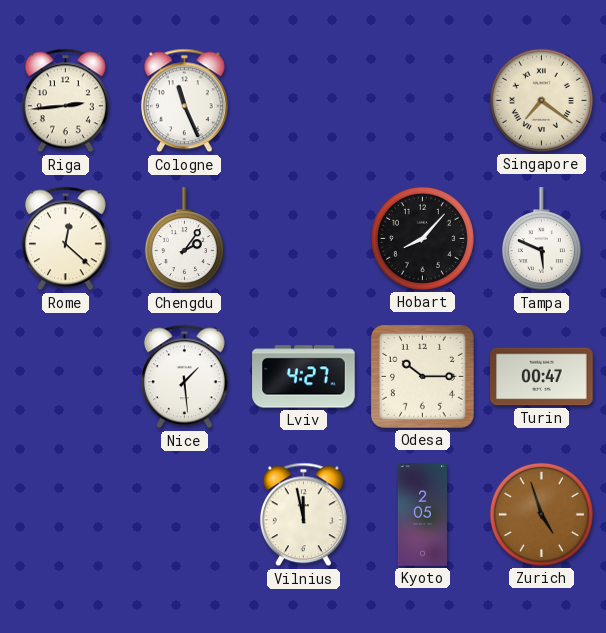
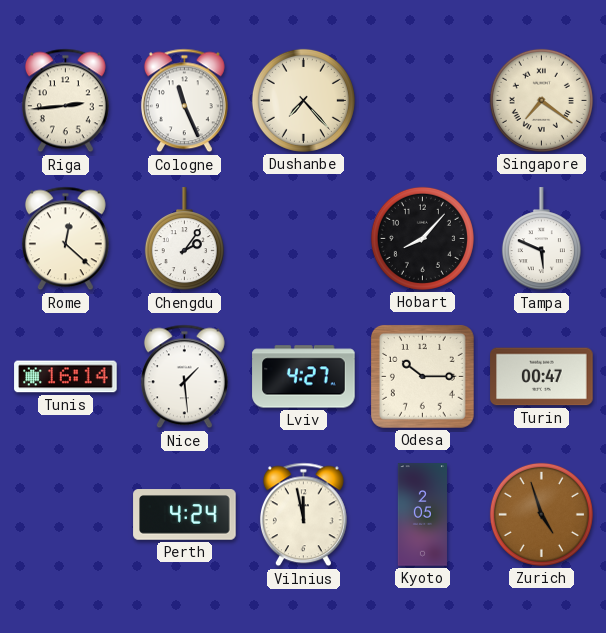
Dushanbe: none -> 7:23
Tunis: none -> 16:14
Perth: none -> 4:24
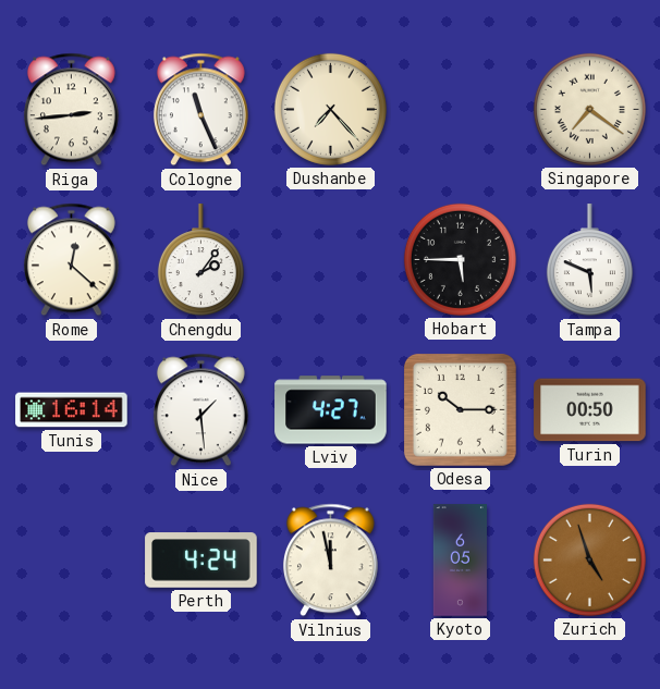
Hobart: 8:07 -> 5:45
Turin: 00:47 -> 00:50
Kyoto: 2:05 -> 6:05
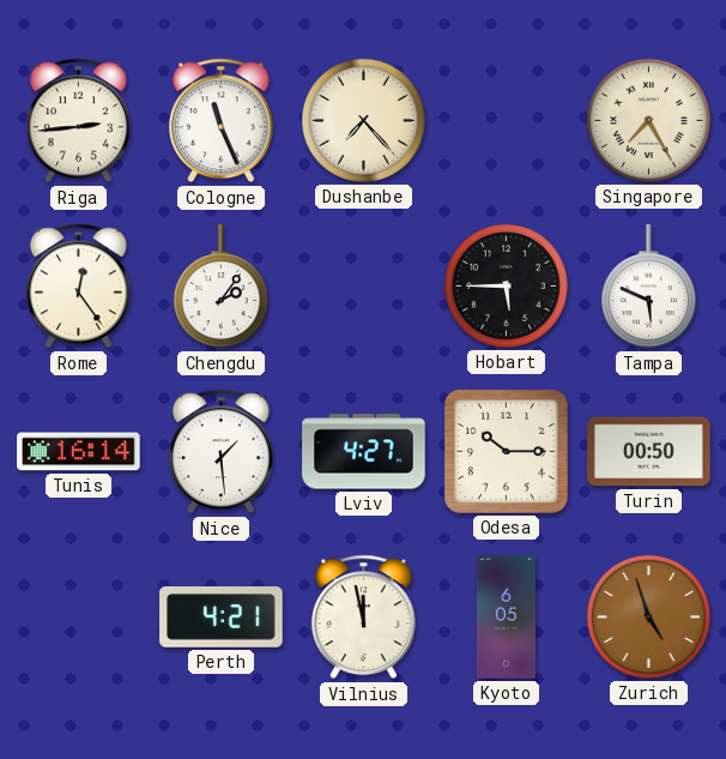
Singapore: 7:21 -> 7:25
Rome: 12:22 -> 12:24
Perth: 4:24 -> 4:21
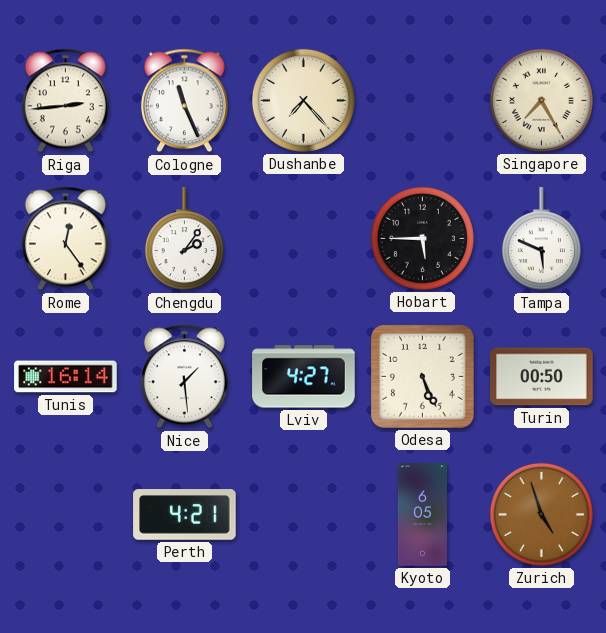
Odesa: 10:15 -> 5:26
Vilnius: 11:58 -> none
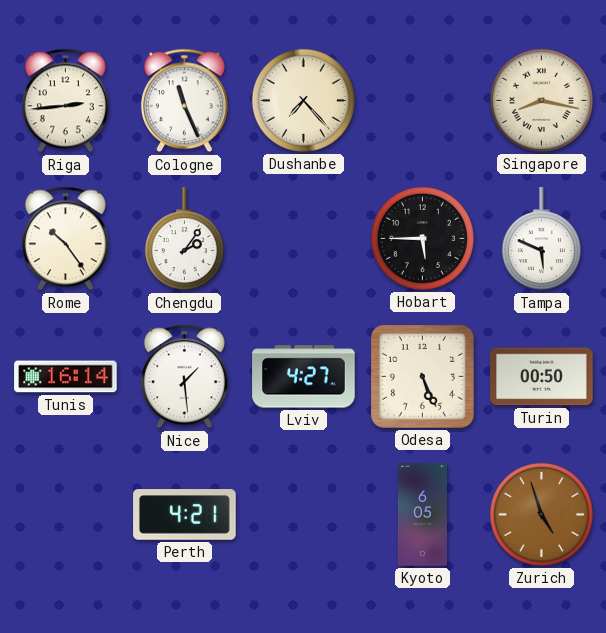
Singapore: 7:25 -> 8:17
Rome: 12:24 -> 10:24
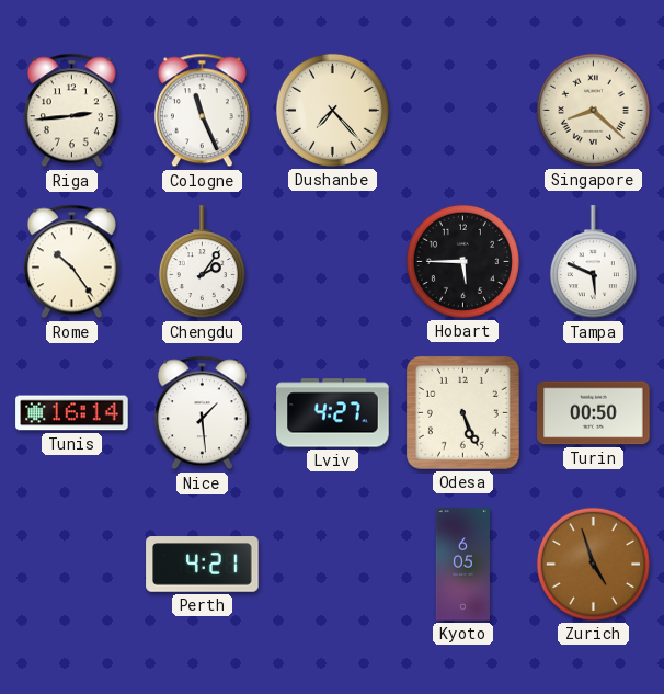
Singapore: 8:17 -> 8:22
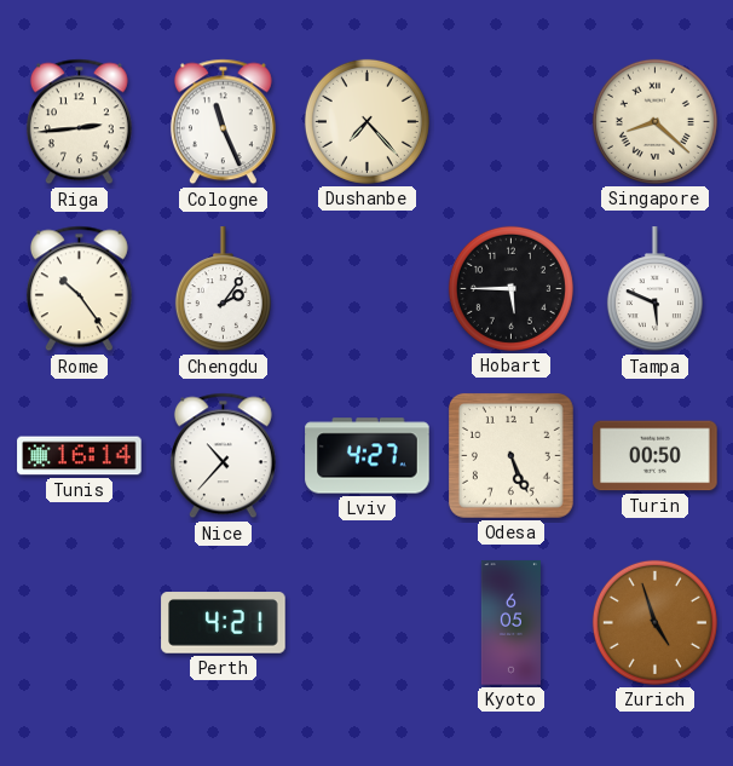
Nice: 1:29 -> 10:37
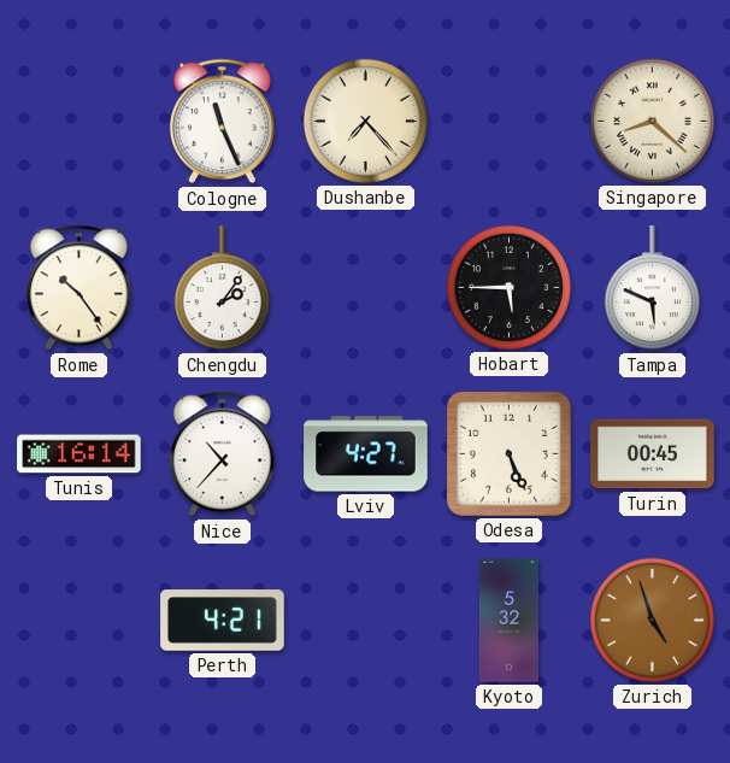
Riga: 2:44 -> none
Turin: 00:50 -> 00:45
Kyoto: 6:05 -> 5:32
